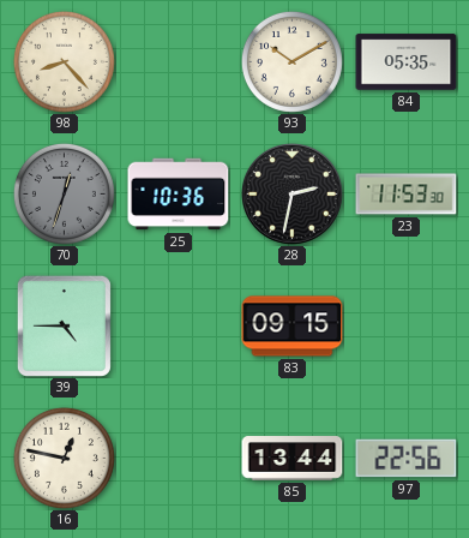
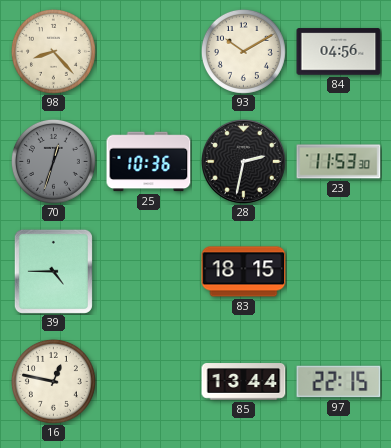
84: 05:35 -> 04:56
83: 09:15 -> 18:15
97: 22:56 -> 22:15
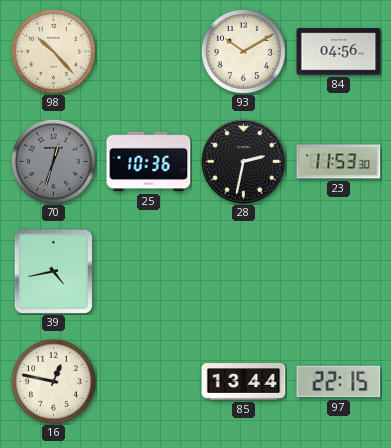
98: 8:23 -> 10:23
39: 4:45 -> 4:43
83: 18:15 -> none
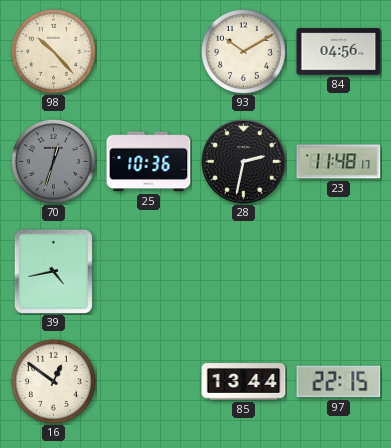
23: 11:53 -> 11:48
16: 12:47 -> 12:51
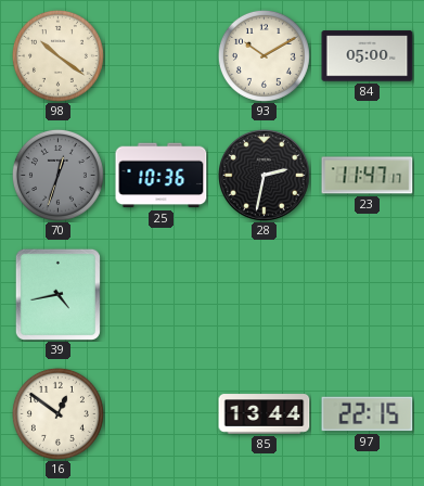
98: 10:23 -> 10:21
84: 04:56 -> 05:00
23: 11:48 -> 11:47
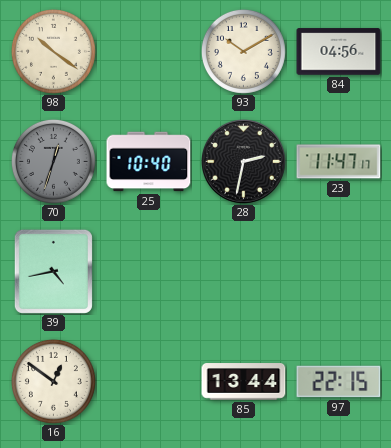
84: 05:00 -> 04:56
25: 10:36 -> 10:40
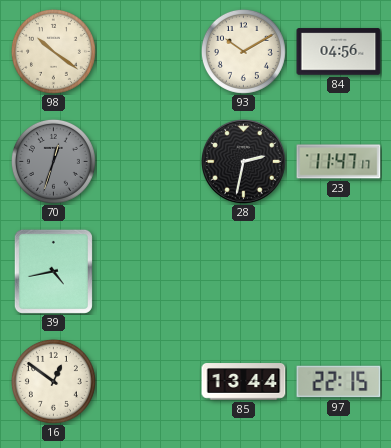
25: 10:40 -> none
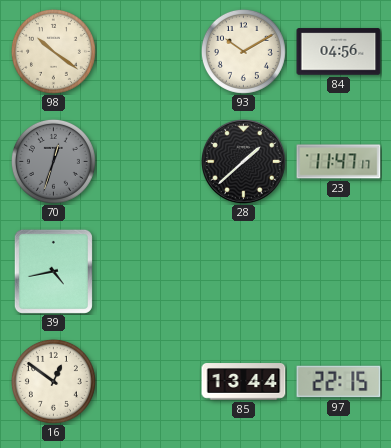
28: 2:32 -> 1:38
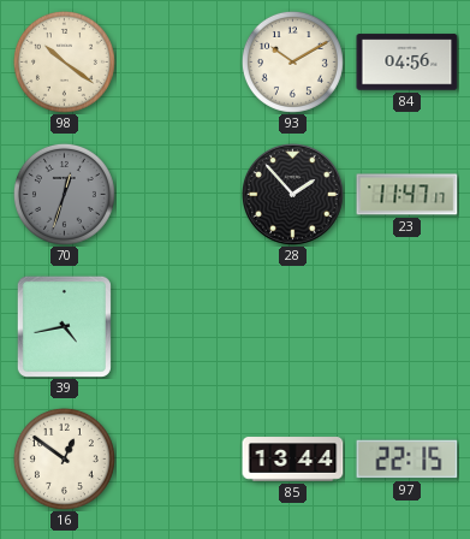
28: 1:38 -> 1:53
